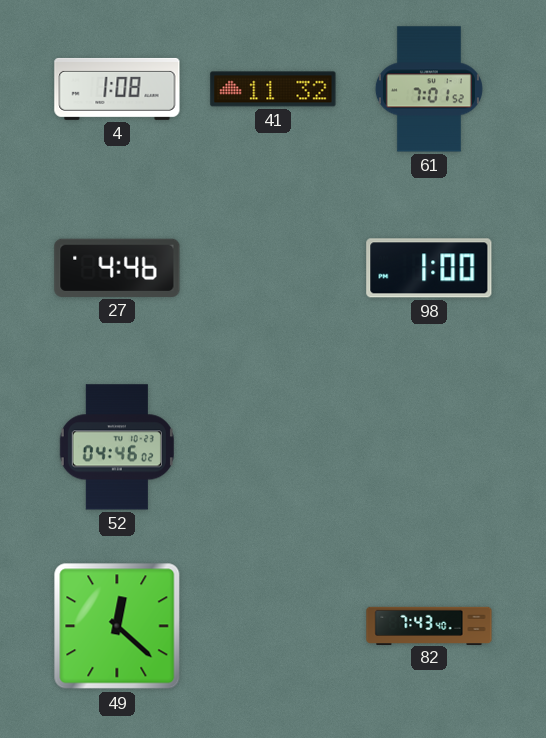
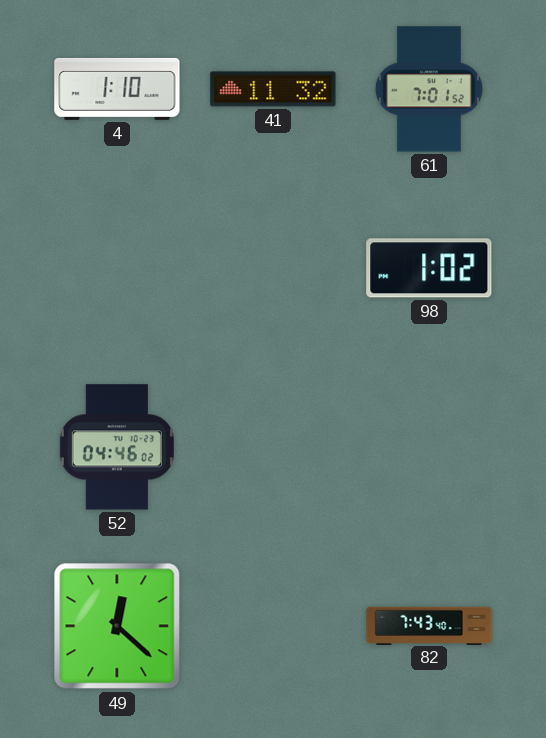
4: 1:08 -> 1:10
27: 4:46 -> none
98: 1:00 -> 1:02
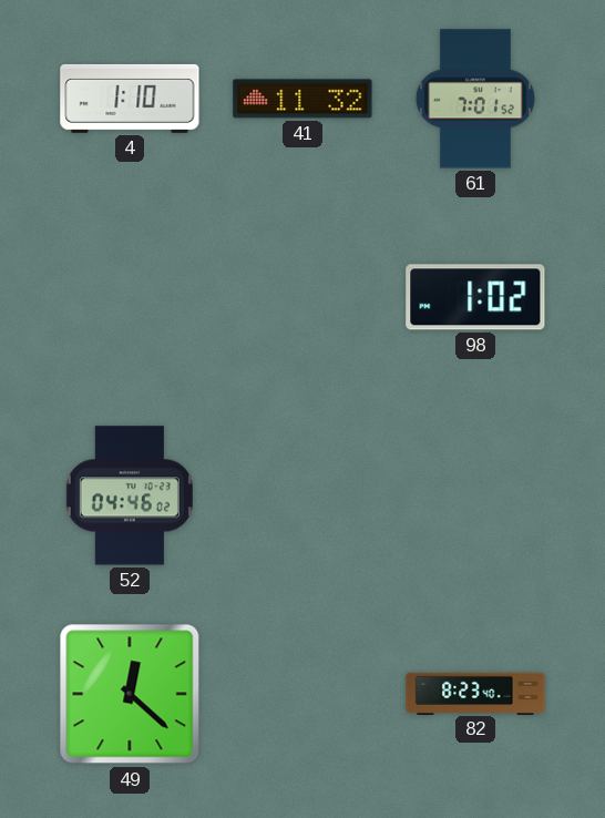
82: 7:43 -> 8:23
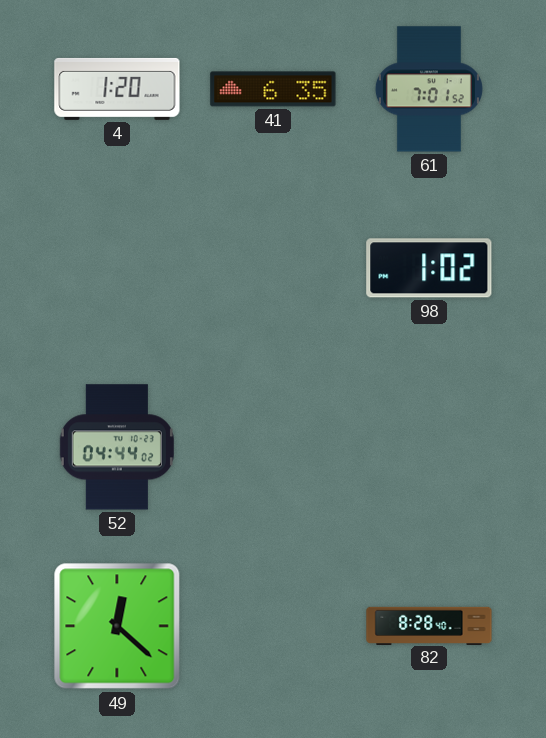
4: 1:10 -> 1:20
41: 11:32 -> 6:35
52: 04:46 -> 04:44
82: 8:23 -> 8:28
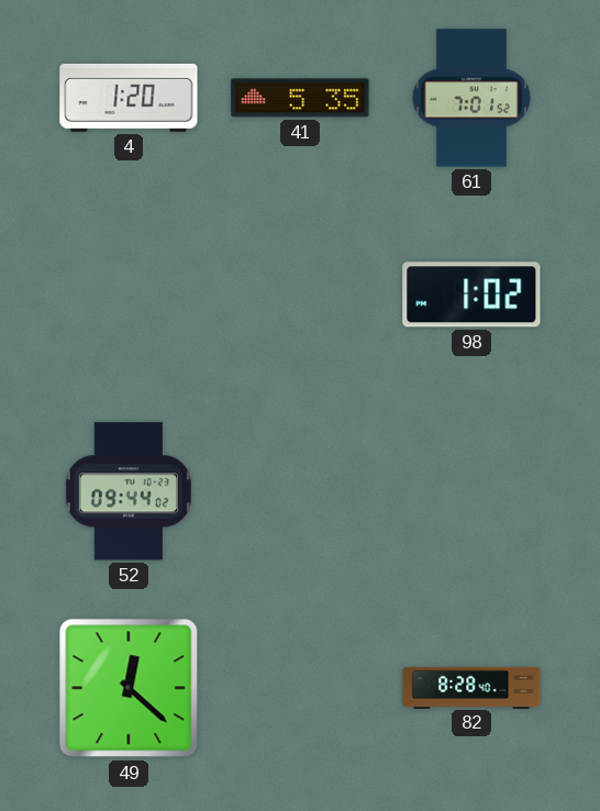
41: 6:35 -> 5:35
52: 04:44 -> 09:44
